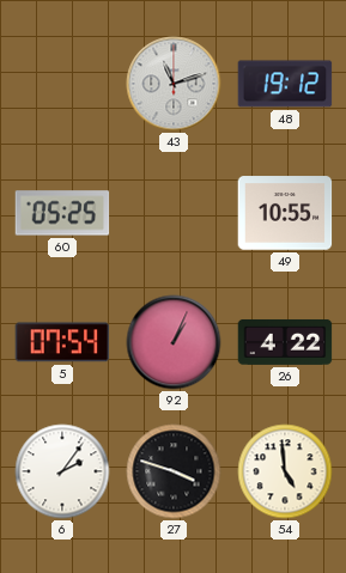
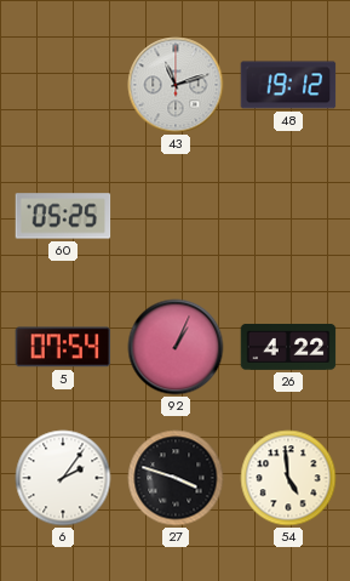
49: 10:55 -> none
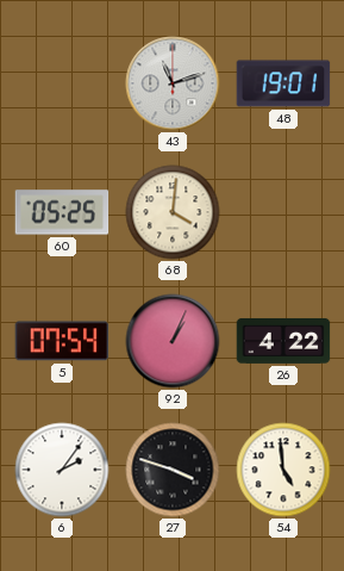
48: 19:12 -> 19:01
68: none -> 4:01
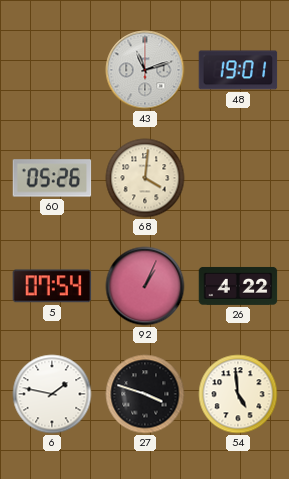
60: 05:25 -> 05:26
6: 2:06 -> 1:47
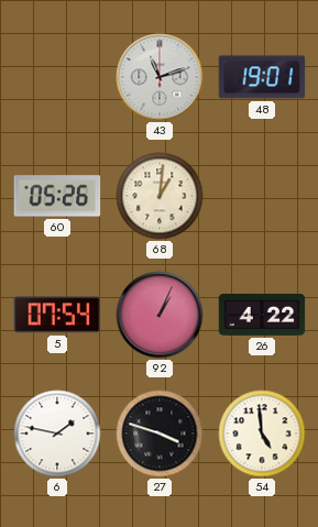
68: 4:01 -> 1:01
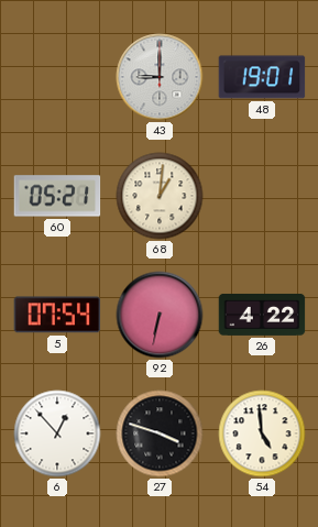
43: 11:12 -> 9:00
60: 05:26 -> 05:21
92: 1:04 -> 6:32
6: 1:47 -> 12:53
